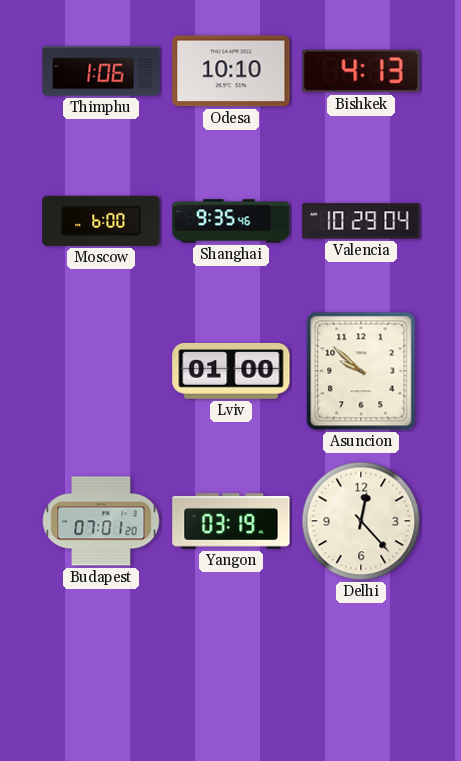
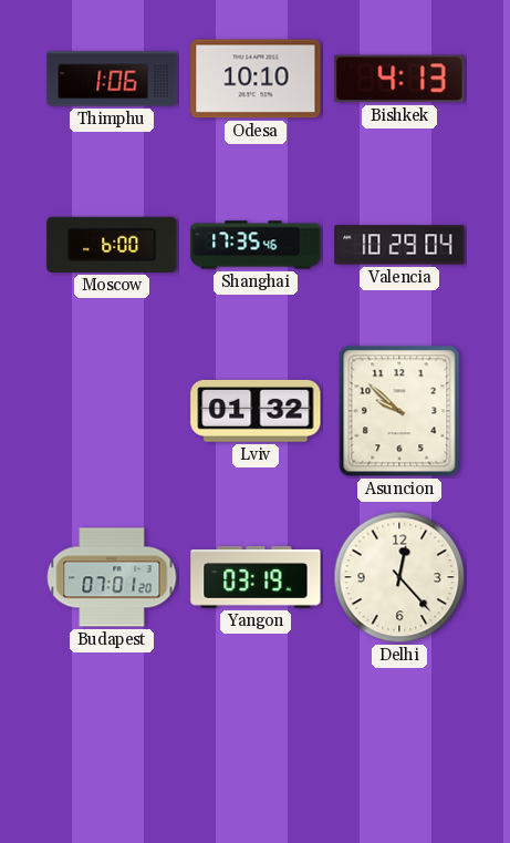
Shanghai: 9:35 -> 17:35
Lviv: 01:00 -> 01:32
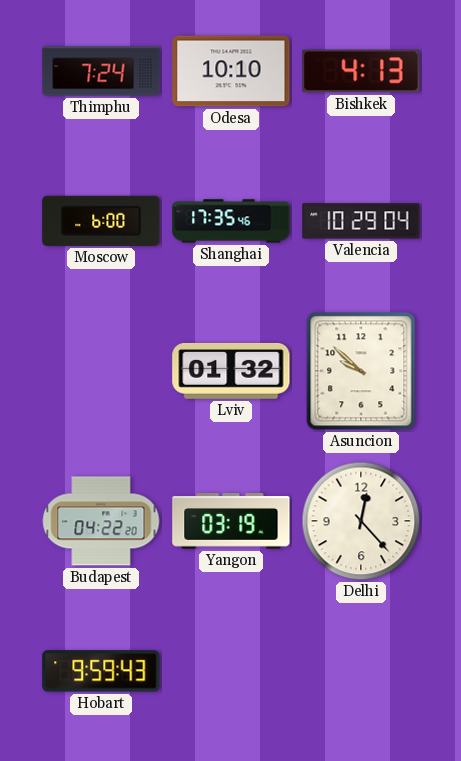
Thimphu: 1:06 -> 7:24
Budapest: 07:01 -> 04:22
Hobart: none -> 9:59
